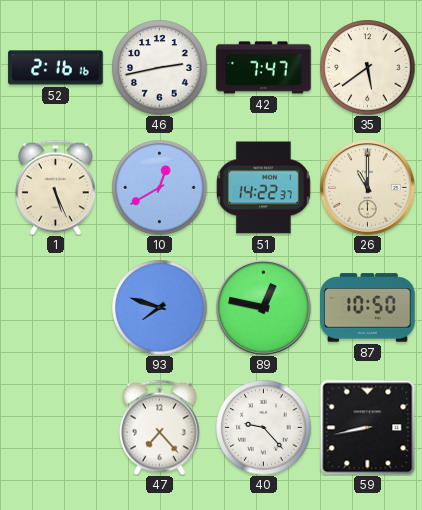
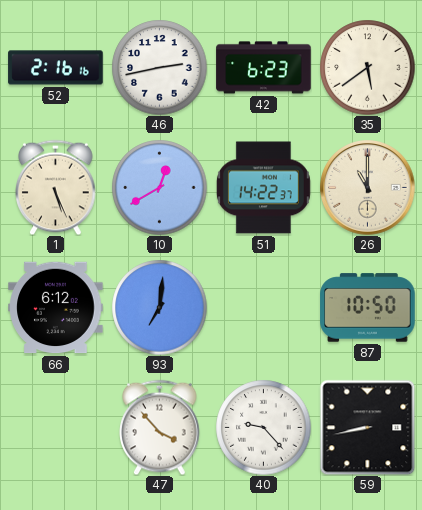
42: 7:47 -> 6:23
66: none -> 6:12
93: 7:48 -> 7:01
89: 12:47 -> none
47: 7:23 -> 3:53
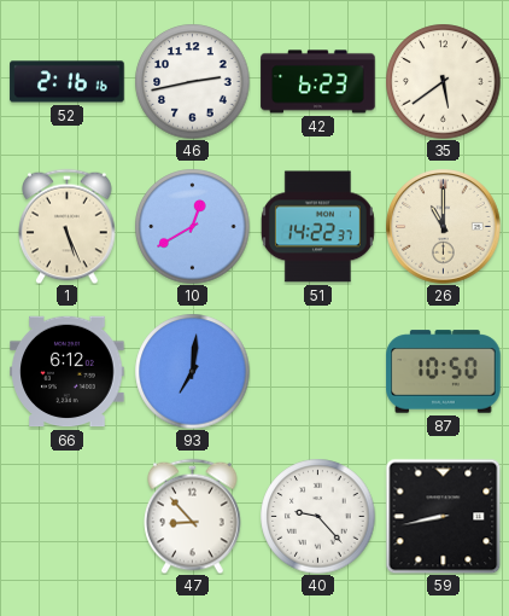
47: 3:53 -> 8:53
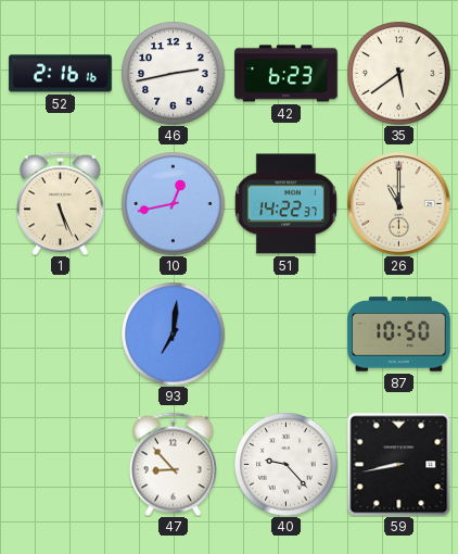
10: 12:40 -> 12:43
66: 6:12 -> none
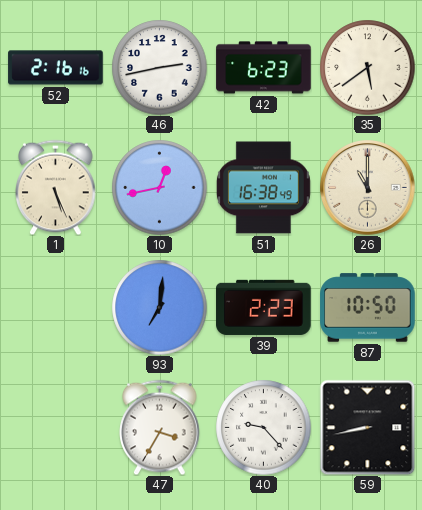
51: 14:22 -> 16:38
39: none -> 2:23
47: 8:53 -> 3:35
